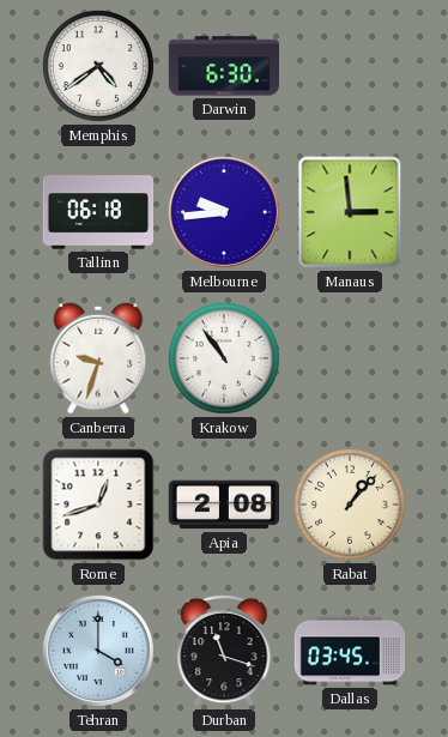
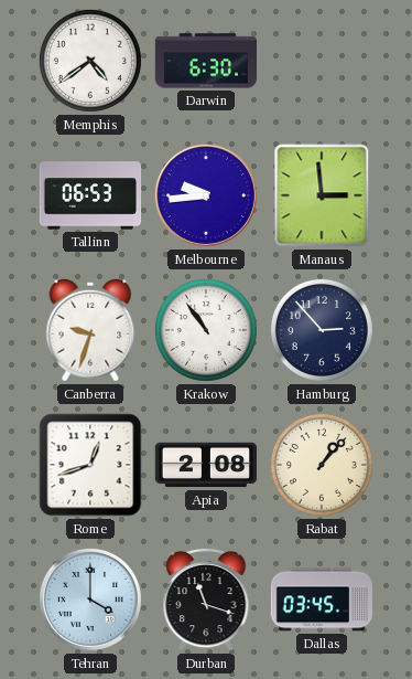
Tallinn: 06:18 -> 06:53
Hamburg: none -> 2:53
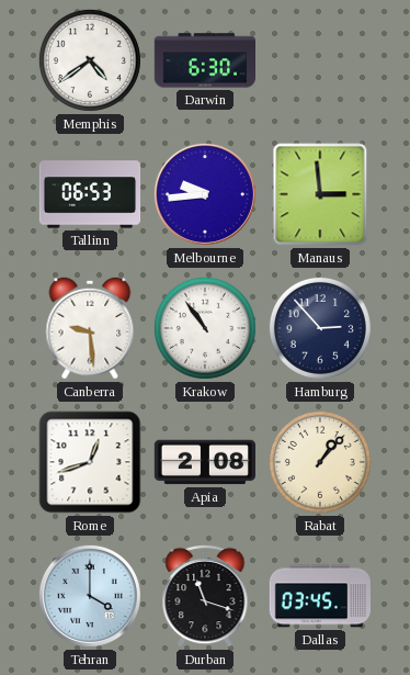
Canberra: 9:33 -> 9:29
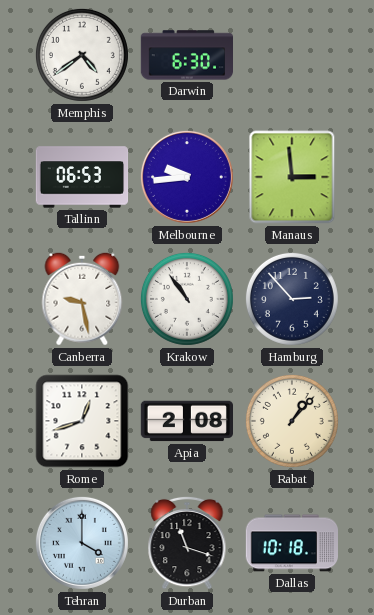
Canberra: 9:29 -> 9:28
Dallas: 03:45 -> 10:18
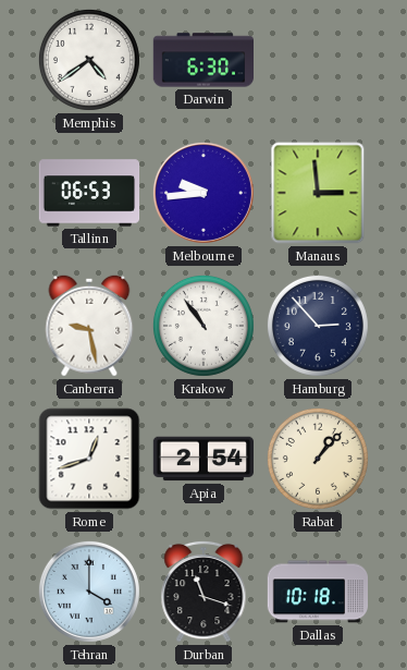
Apia: 2:08 -> 2:54
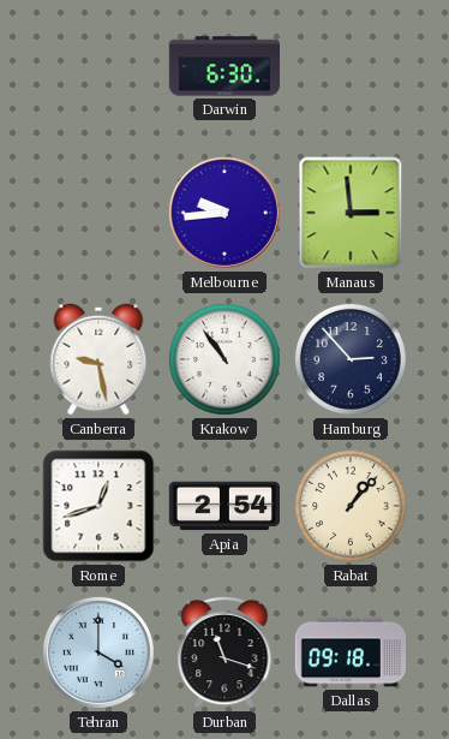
Memphis: 4:39 -> none
Tallinn: 06:53 -> none
Dallas: 10:18 -> 09:18
